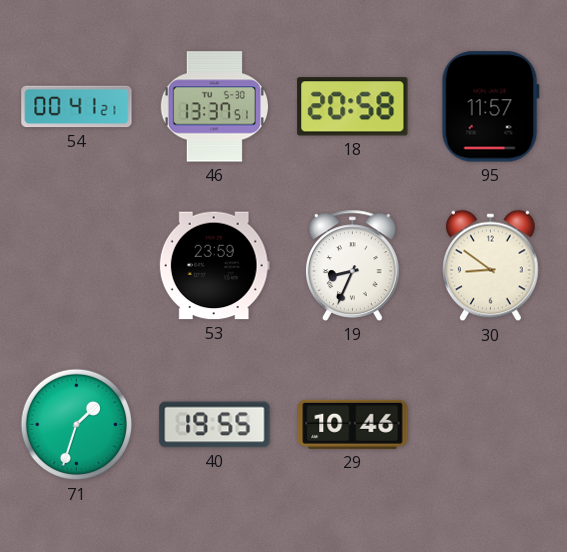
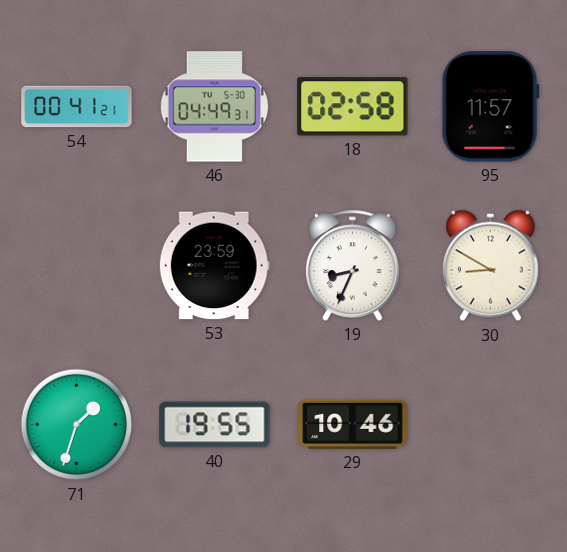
46: 13:37 -> 04:49
18: 20:58 -> 02:58
30: 8:51 -> 8:50
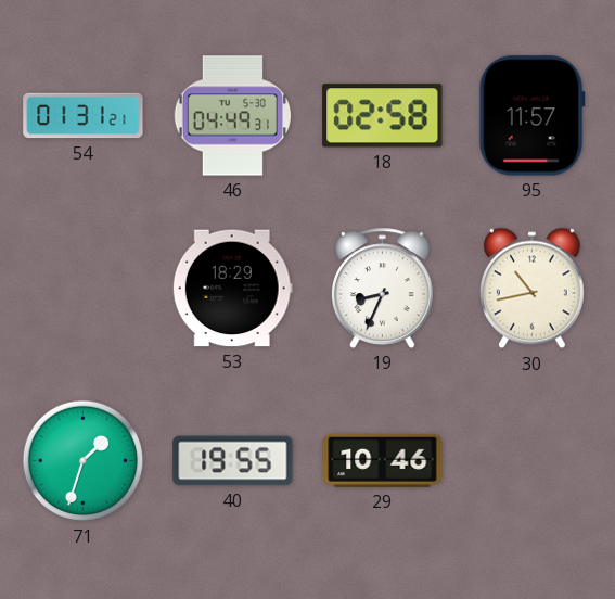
54: 00:41 -> 01:31
53: 23:59 -> 18:29
30: 8:50 -> 10:43
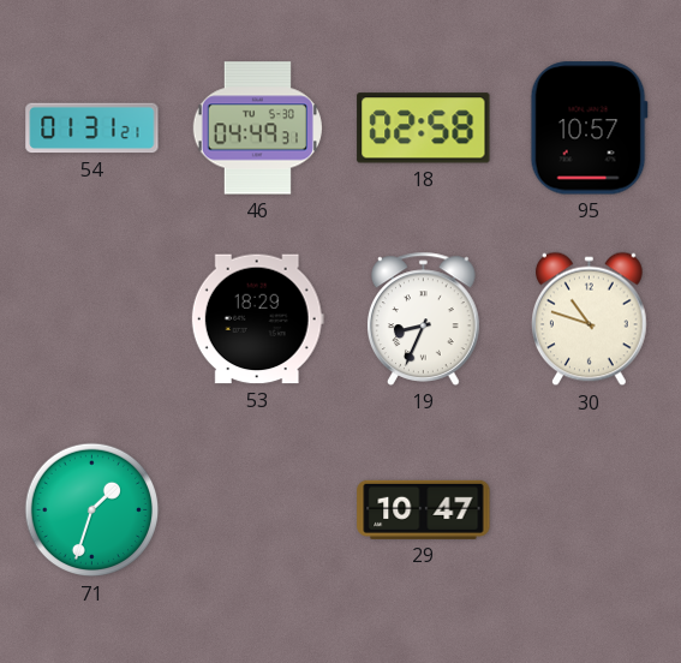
95: 11:57 -> 10:57
30: 10:43 -> 10:48
40: 19:55 -> none
29: 10:46 -> 10:47
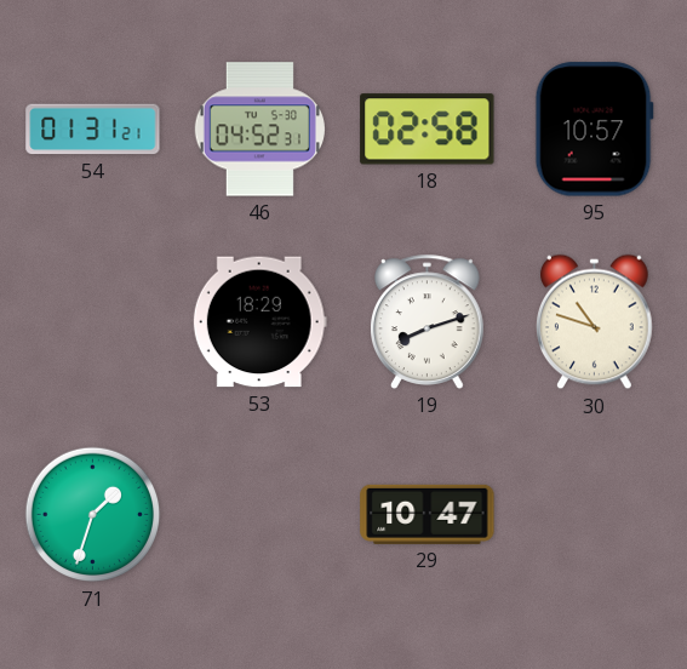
46: 04:49 -> 04:52
19: 8:34 -> 8:12
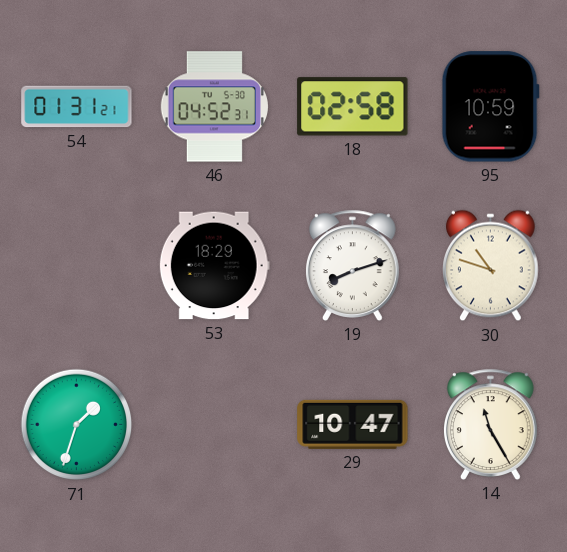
95: 10:57 -> 10:59
14: none -> 11:25
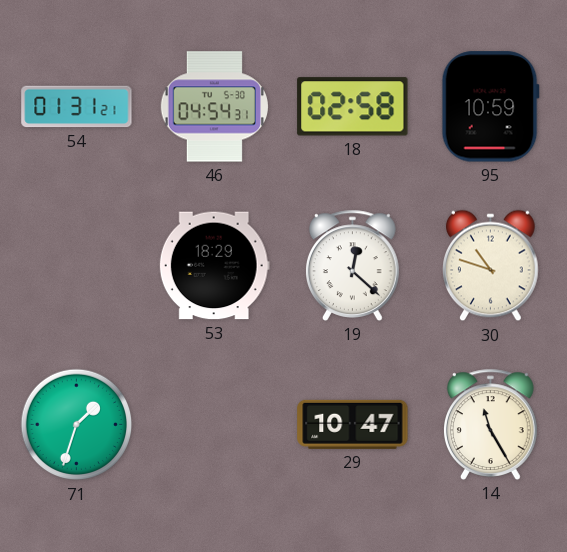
46: 04:52 -> 04:54
19: 8:12 -> 12:22
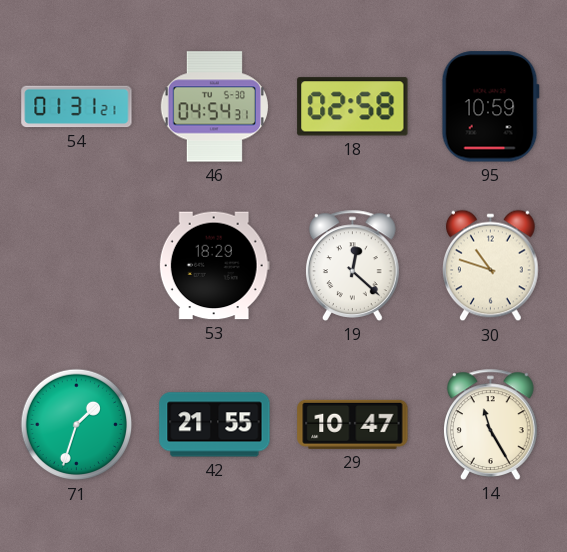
42: none -> 21:55
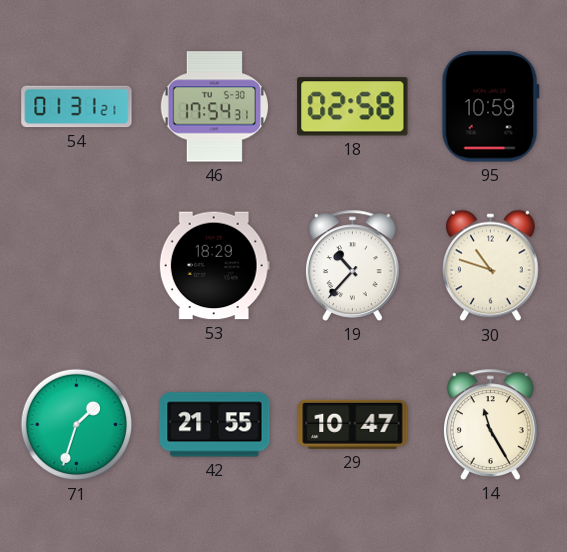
46: 04:54 -> 17:54
19: 12:22 -> 10:37
